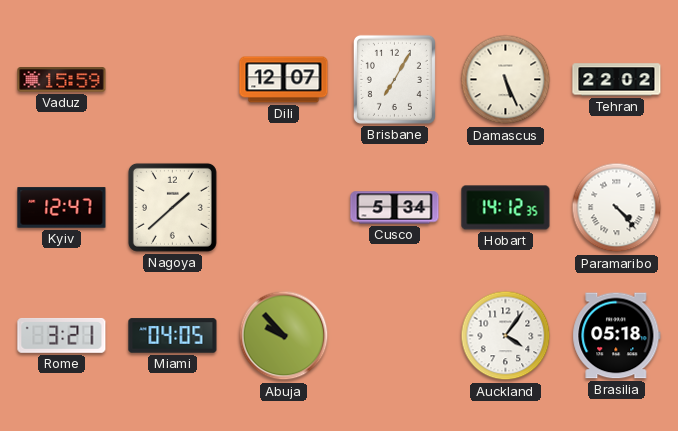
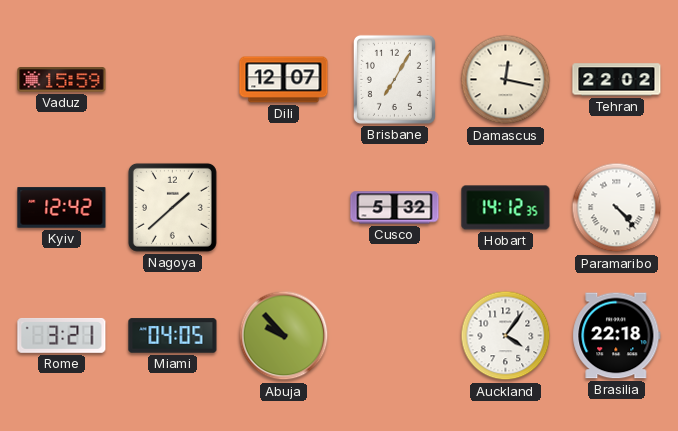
Damascus: 5:26 -> 12:17
Kyiv: 12:47 -> 12:42
Cusco: 5:34 -> 5:32
Brasilia: 05:18 -> 22:18
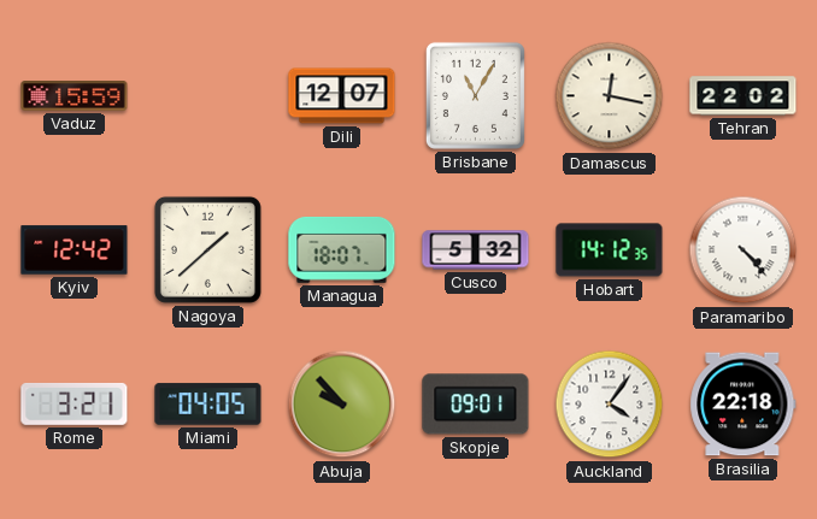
Brisbane: 7:05 -> 11:05
Managua: none -> 18:07
Skopje: none -> 09:01
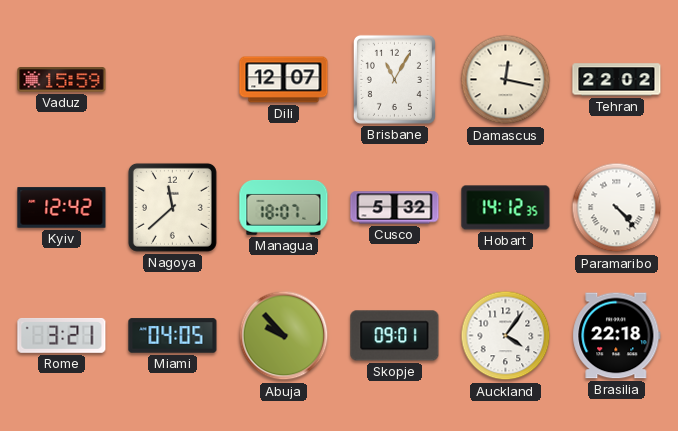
Nagoya: 1:38 -> 11:38
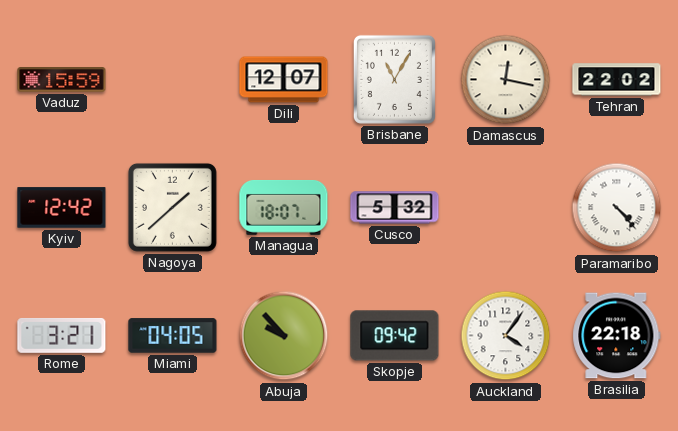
Nagoya: 11:38 -> 1:38
Hobart: 14:12 -> none
Skopje: 09:01 -> 09:42
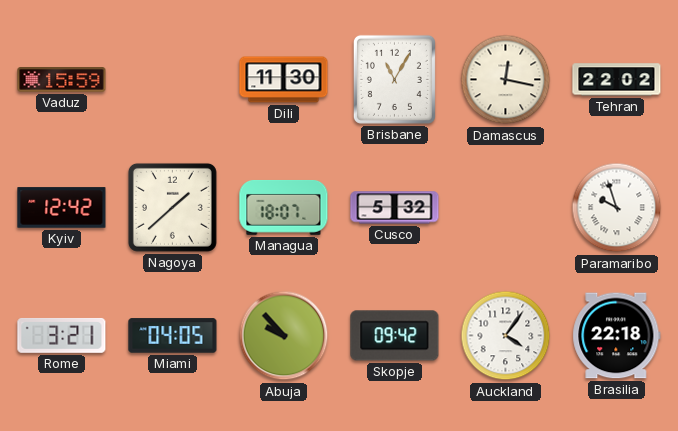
Dili: 12:07 -> 11:30
Paramaribo: 4:23 -> 9:57
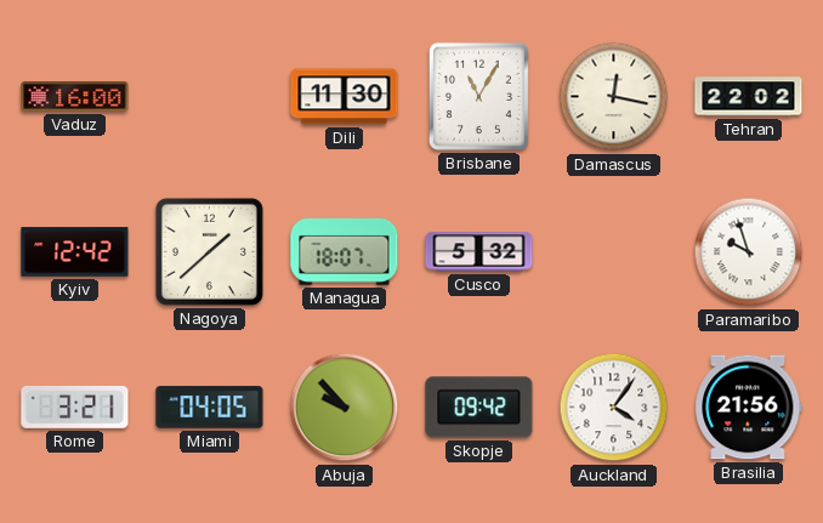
Vaduz: 15:59 -> 16:00
Brasilia: 22:18 -> 21:56
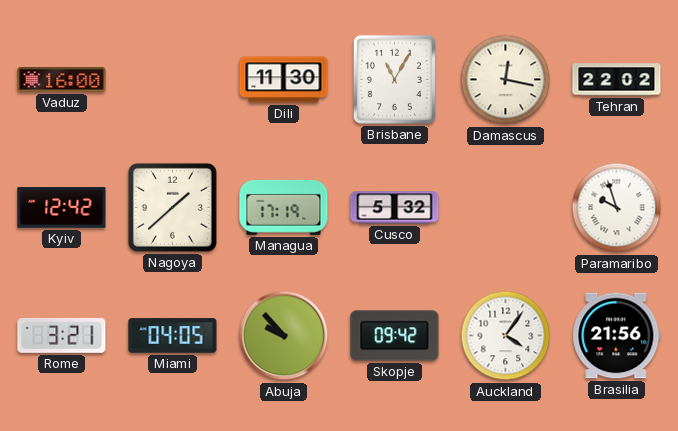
Managua: 18:07 -> 17:19
